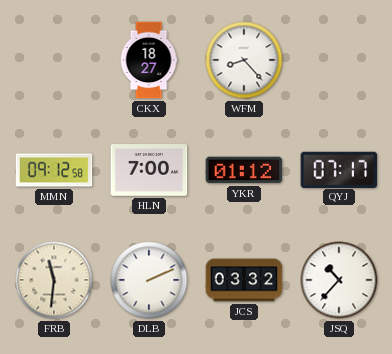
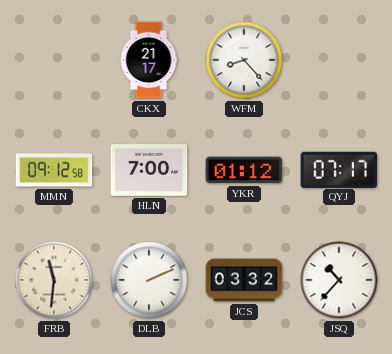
CKX: 18:27 -> 21:17
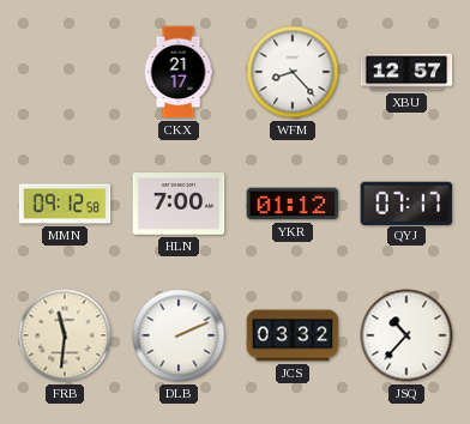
XBU: none -> 12:57
